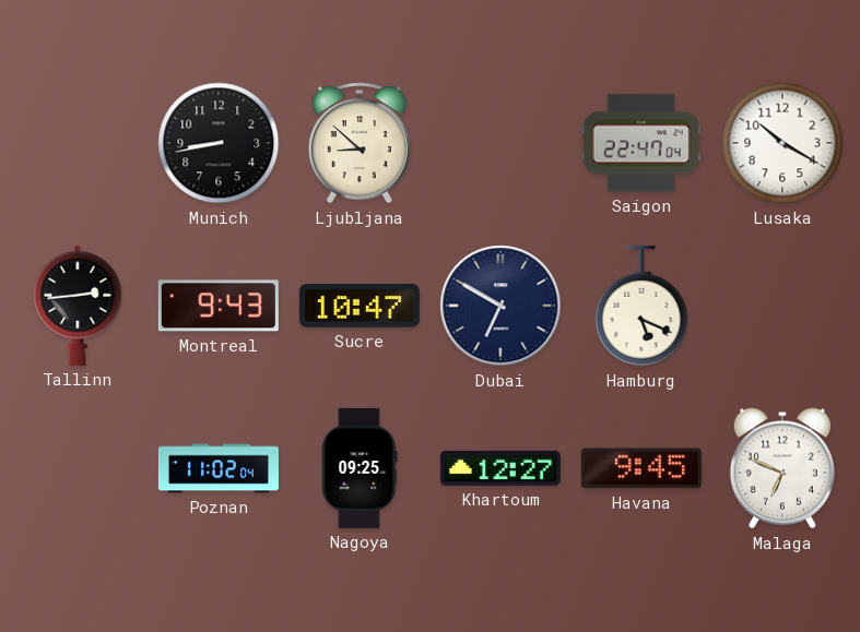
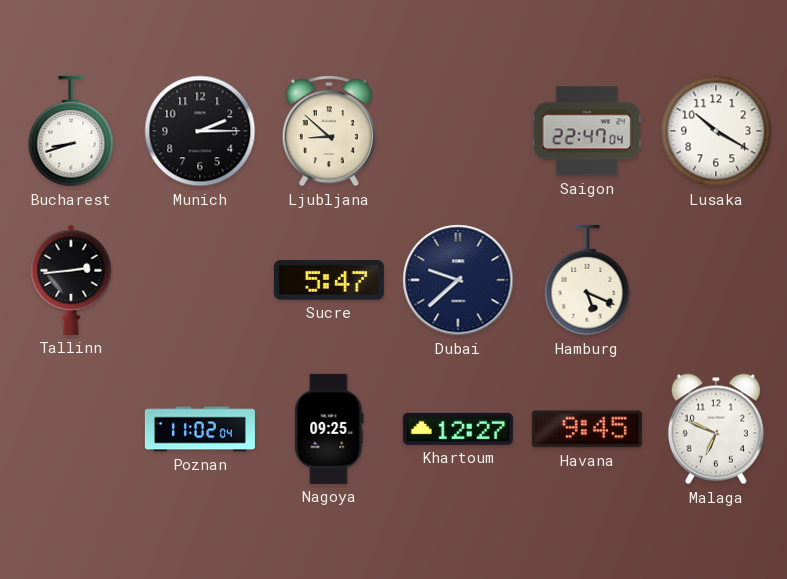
Bucharest: none -> 8:42
Munich: 8:43 -> 2:15
Montreal: 9:43 -> none
Sucre: 10:47 -> 5:47
Dubai: 6:50 -> 9:38
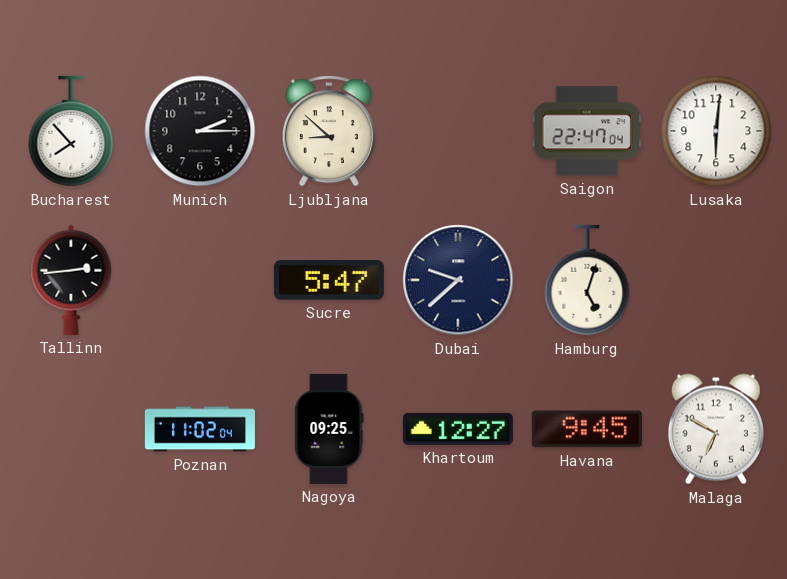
Bucharest: 8:42 -> 7:53
Lusaka: 10:20 -> 6:01
Hamburg: 5:19 -> 5:03
Malaga: 6:49 -> 6:50
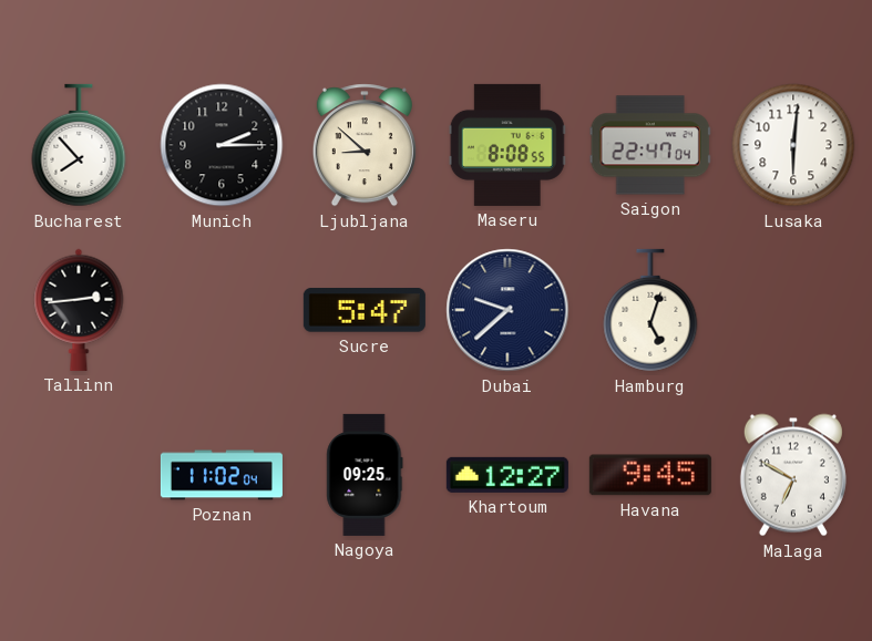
Maseru: none -> 8:08
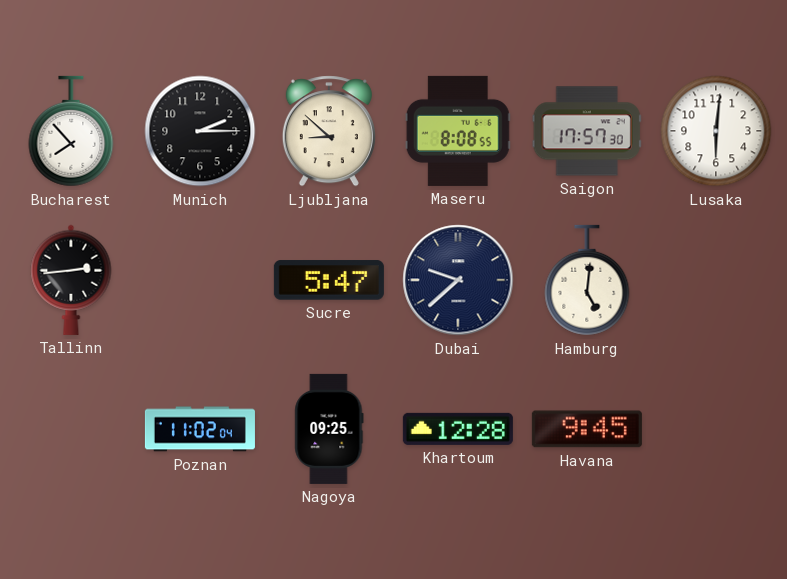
Saigon: 22:47 -> 17:57
Hamburg: 5:03 -> 5:01
Khartoum: 12:27 -> 12:28
Malaga: 6:50 -> none
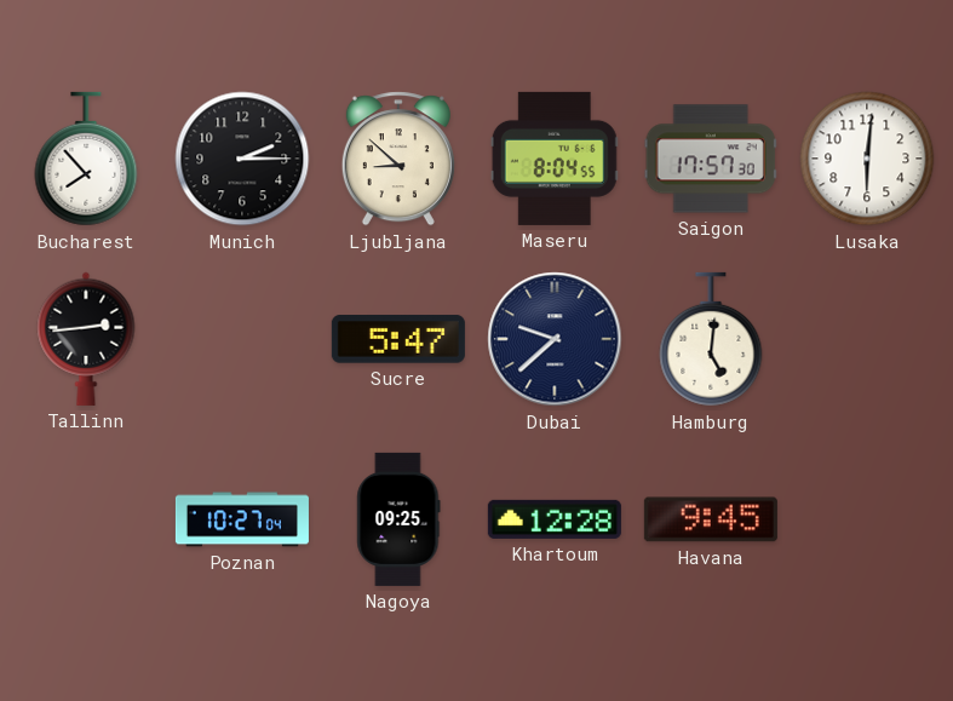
Maseru: 8:08 -> 8:04
Poznan: 11:02 -> 10:27
